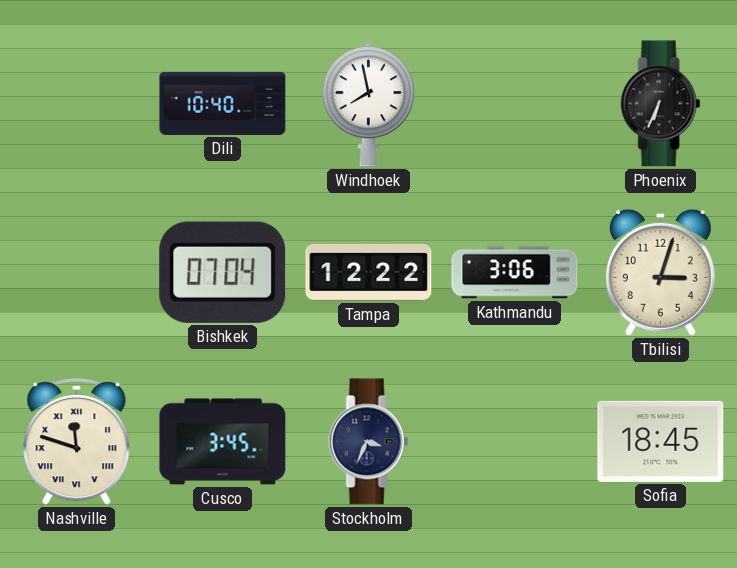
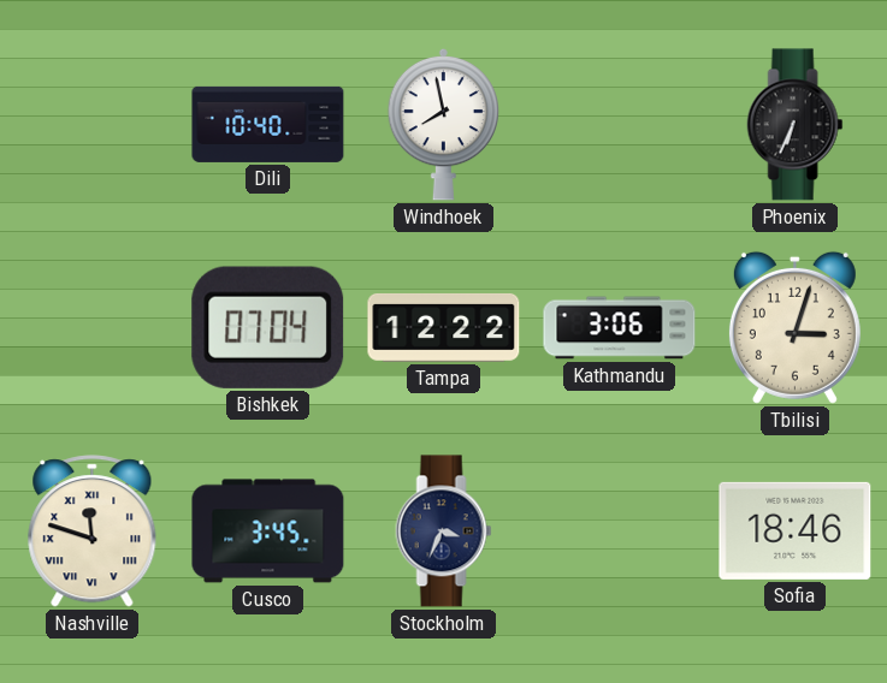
Sofia: 18:45 -> 18:46
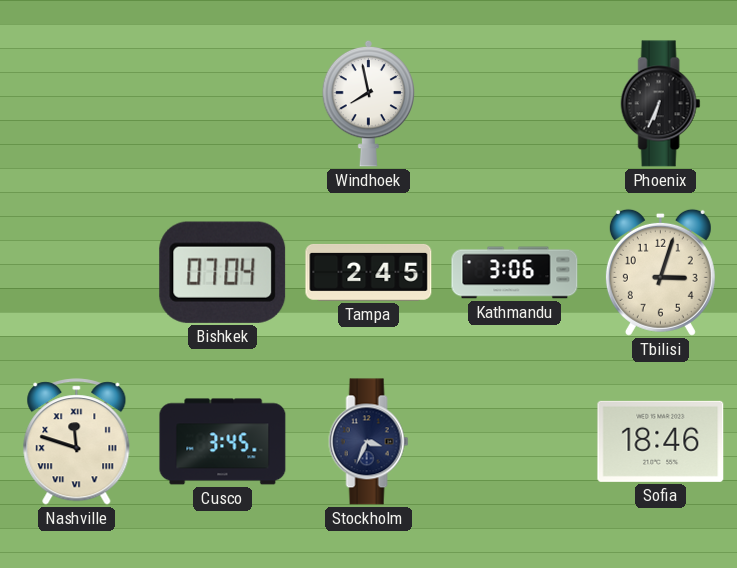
Dili: 10:40 -> none
Tampa: 12:22 -> 2:45
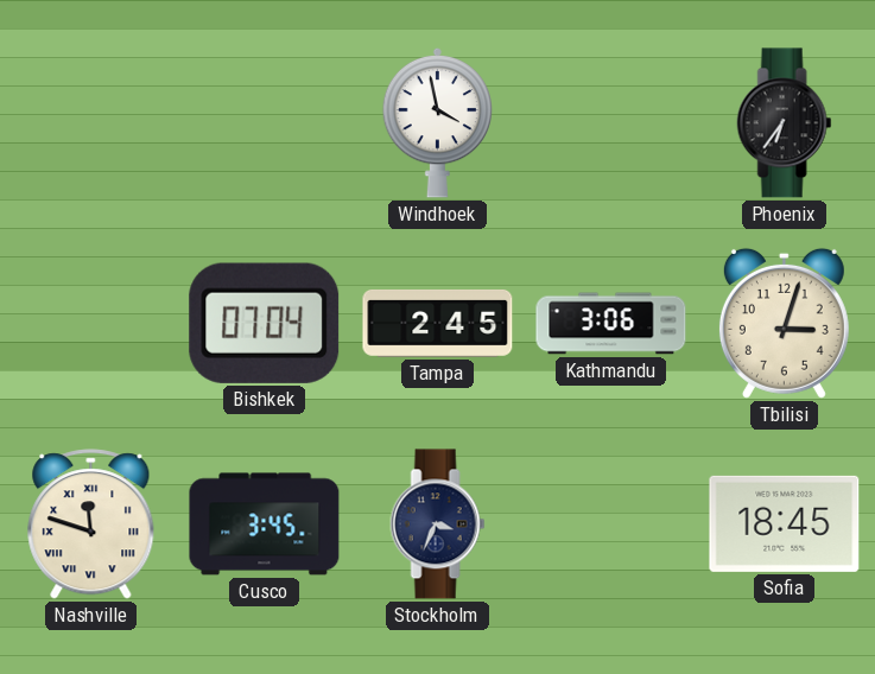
Windhoek: 7:58 -> 3:58
Phoenix: 6:34 -> 6:36
Sofia: 18:46 -> 18:45
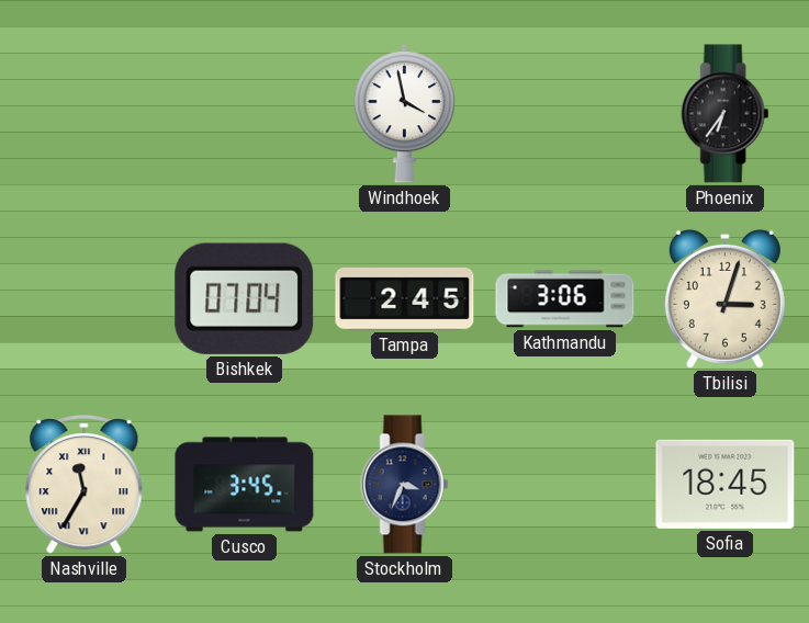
Nashville: 11:48 -> 11:35
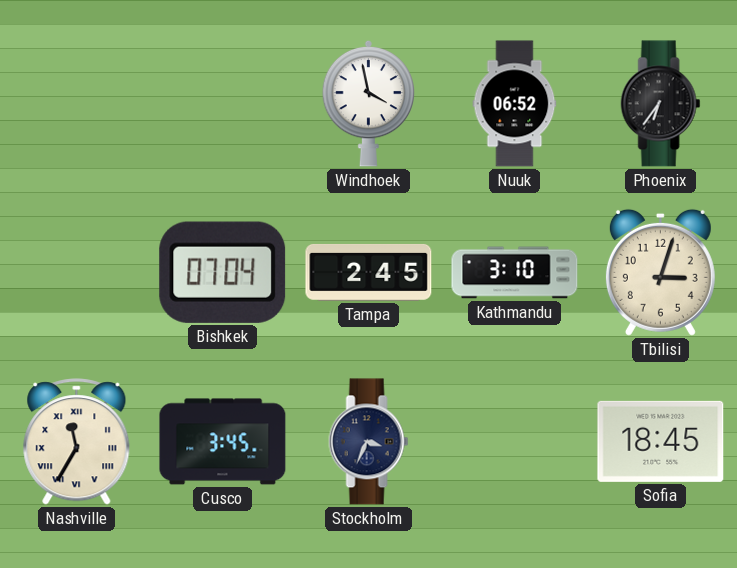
Nuuk: none -> 06:52
Kathmandu: 3:06 -> 3:10
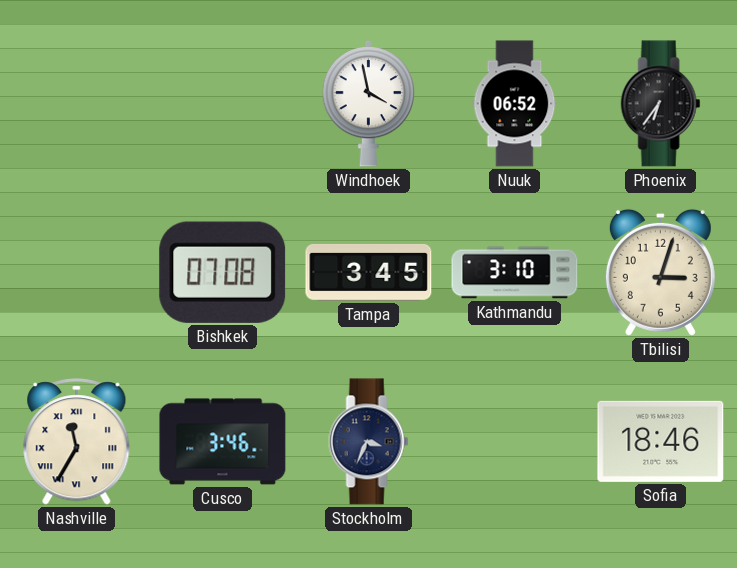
Bishkek: 07:04 -> 07:08
Tampa: 2:45 -> 3:45
Cusco: 3:45 -> 3:46
Sofia: 18:45 -> 18:46
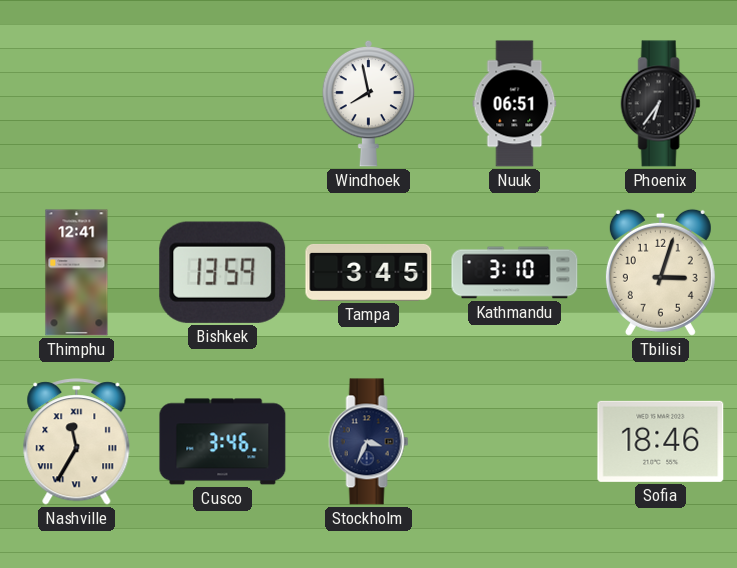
Windhoek: 3:58 -> 7:58
Nuuk: 06:52 -> 06:51
Thimphu: none -> 12:41
Bishkek: 07:08 -> 13:59
